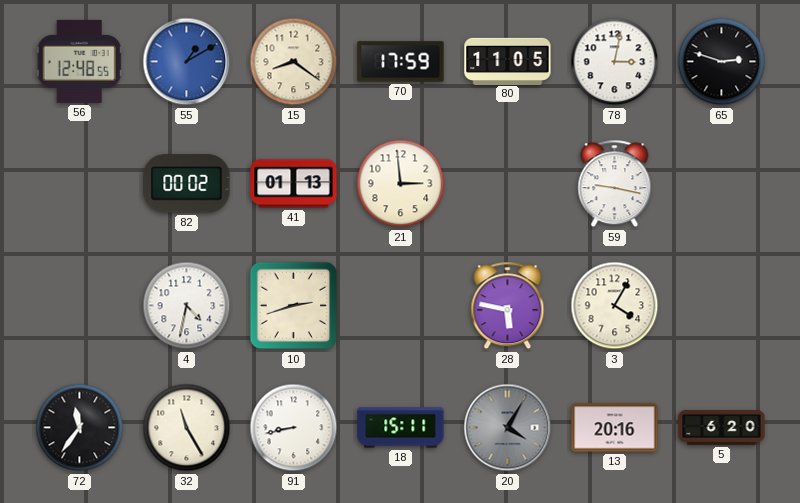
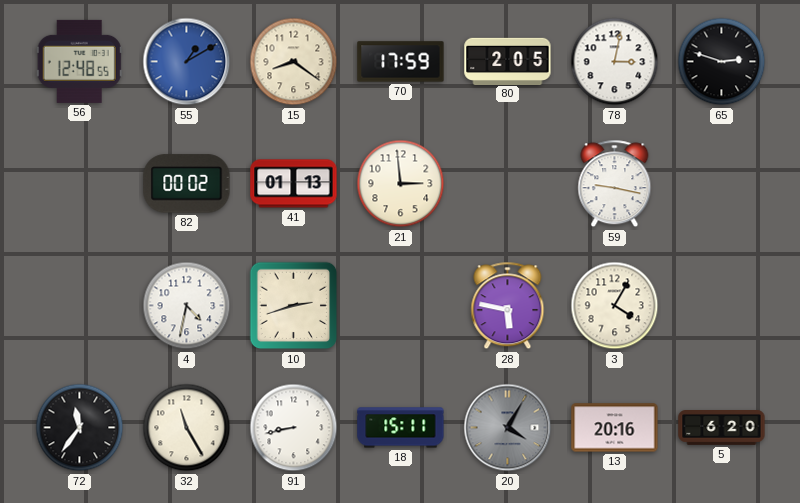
80: 11:05 -> 2:05
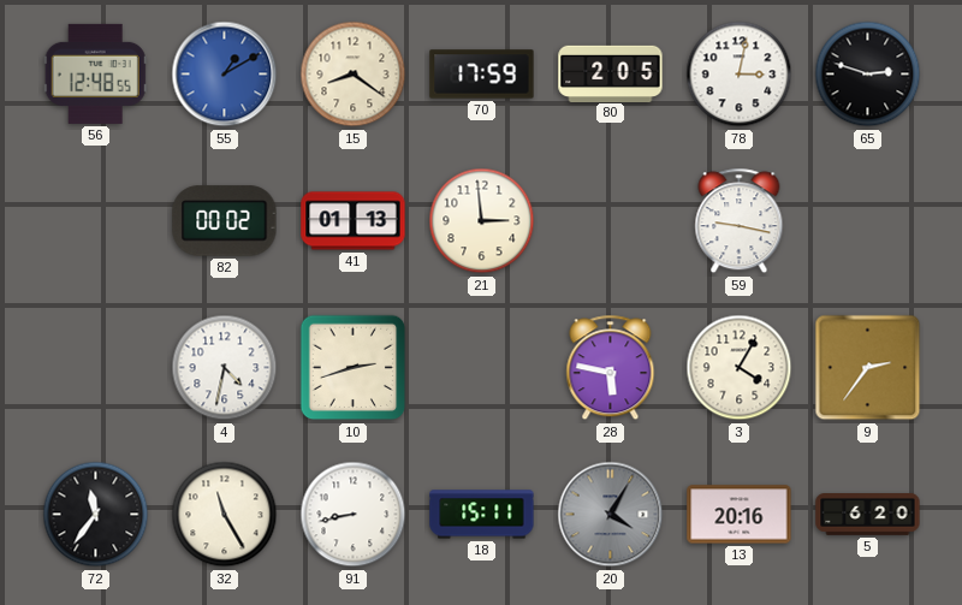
9: none -> 2:36
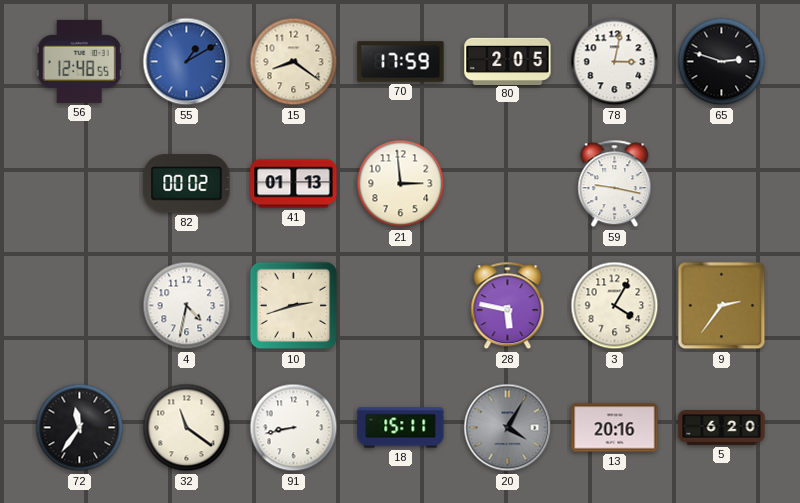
32: 11:25 -> 11:21
